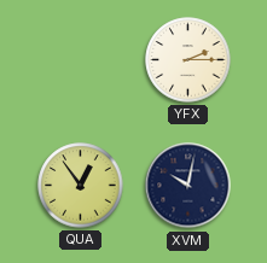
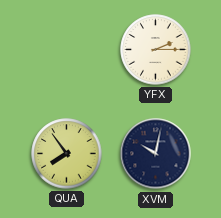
QUA: 12:54 -> 7:54
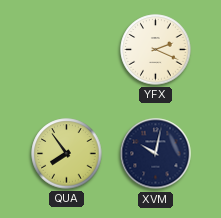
YFX: 2:15 -> 2:19
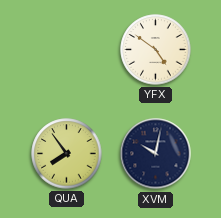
YFX: 2:19 -> 4:51
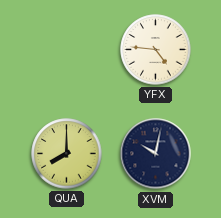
YFX: 4:51 -> 4:46
QUA: 7:54 -> 8:00
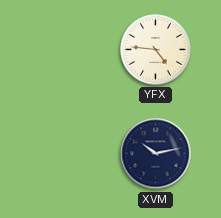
QUA: 8:00 -> none
XVM: 10:02 -> 10:13
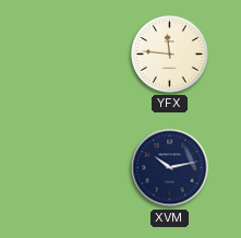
YFX: 4:46 -> 11:46
